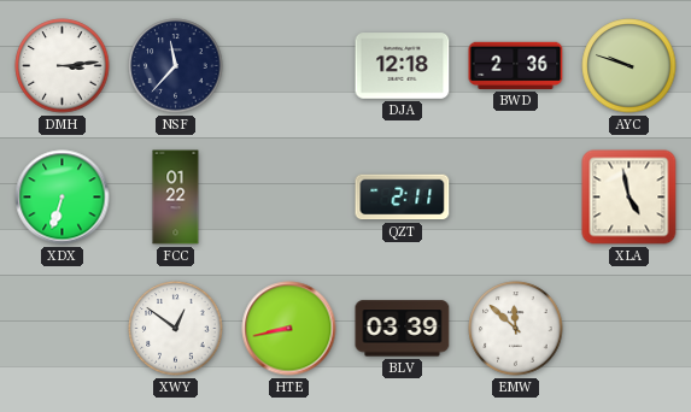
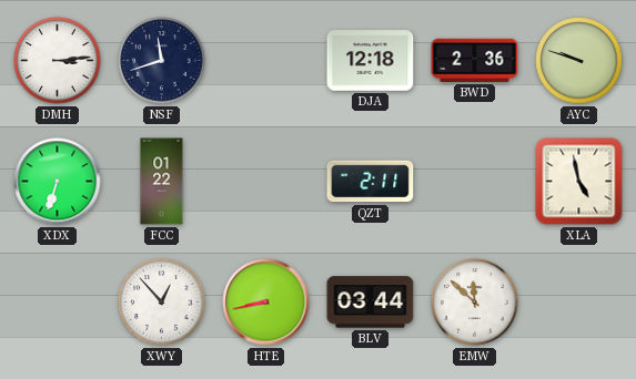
NSF: 11:37 -> 11:42
XWY: 12:51 -> 12:53
BLV: 03:39 -> 03:44
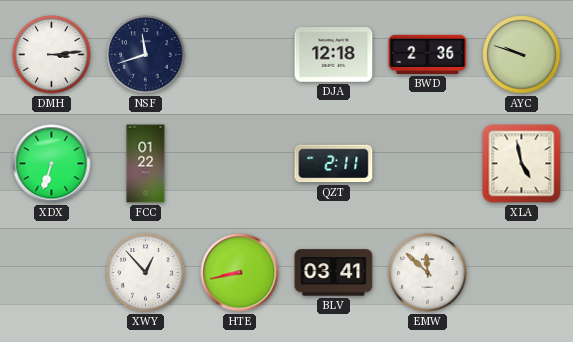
BLV: 03:44 -> 03:41
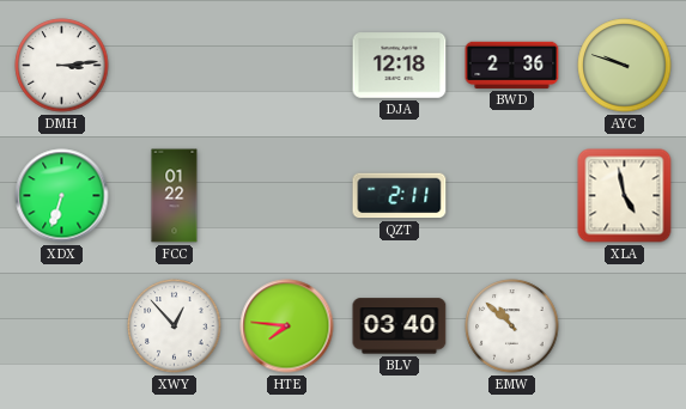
NSF: 11:42 -> none
HTE: 8:43 -> 7:46
BLV: 03:41 -> 03:40
EMW: 11:52 -> 10:52
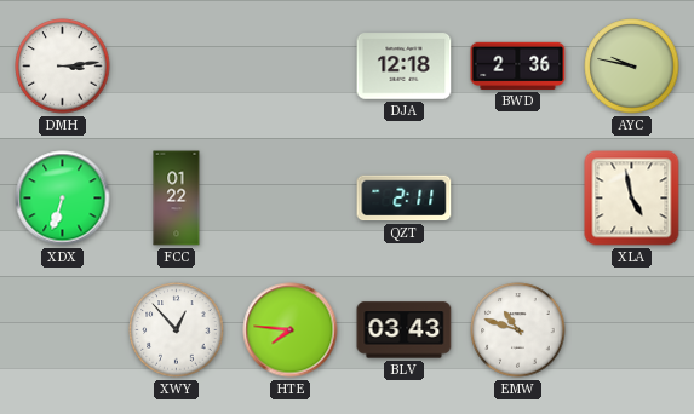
AYC: 9:48 -> 9:47
BLV: 03:40 -> 03:43
EMW: 10:52 -> 10:48
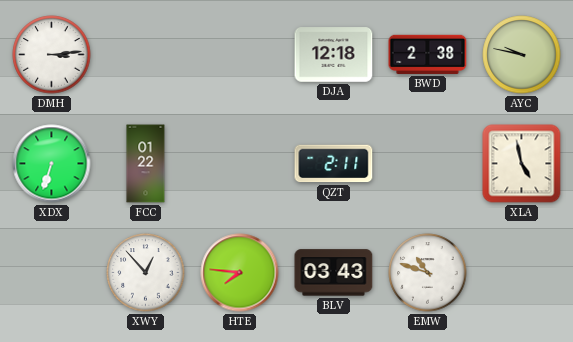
BWD: 2:36 -> 2:38
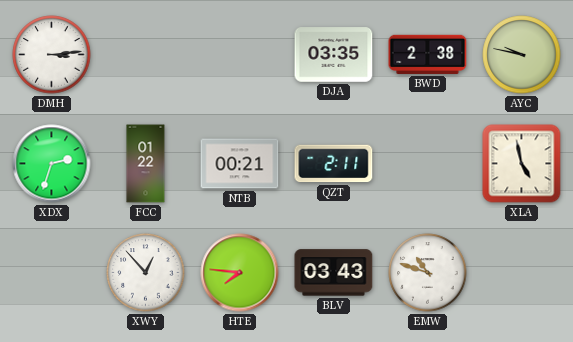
DJA: 12:18 -> 03:35
XDX: 6:33 -> 2:33
NTB: none -> 00:21
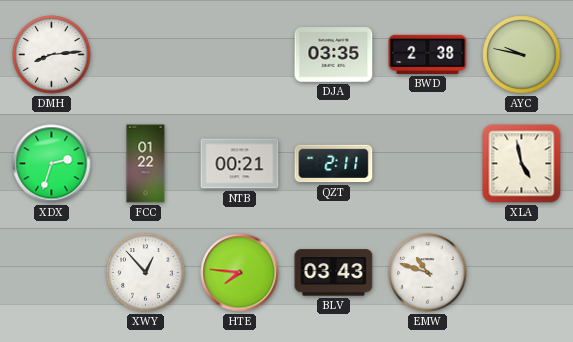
DMH: 3:14 -> 8:14
